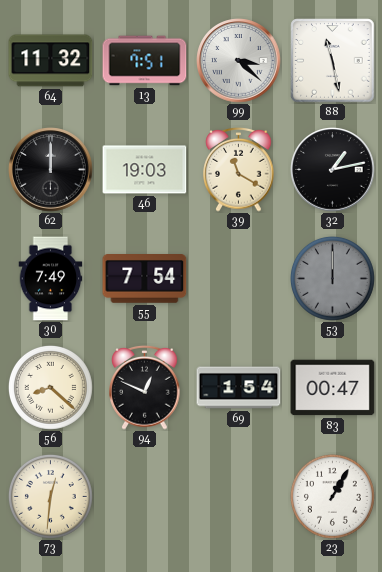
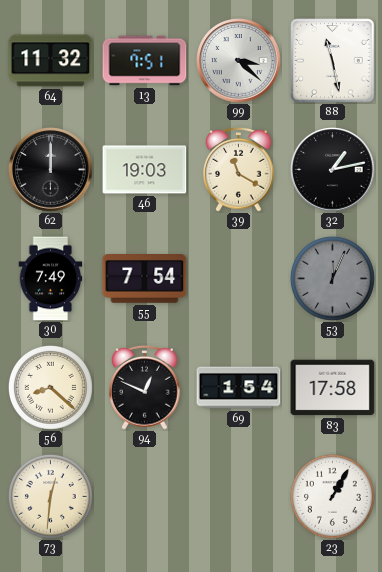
53: 12:00 -> 12:04
83: 00:47 -> 17:58
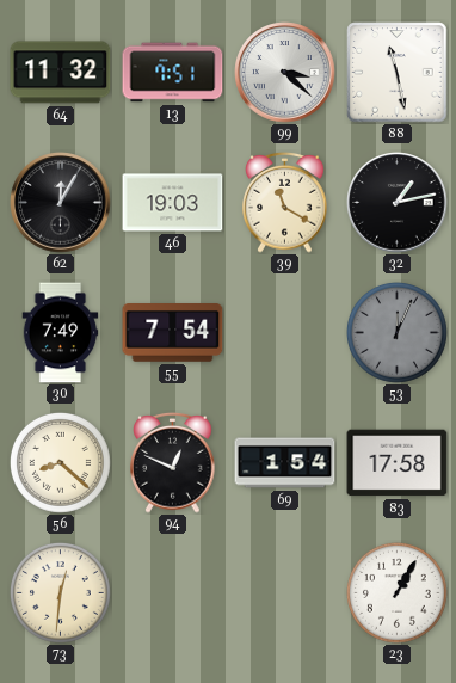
62: 12:00 -> 12:05
